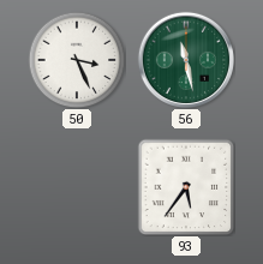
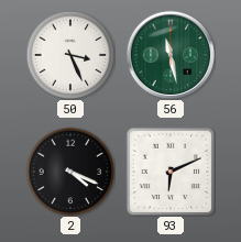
2: none -> 4:19
93: 5:36 -> 6:11
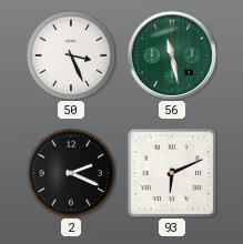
2: 4:19 -> 2:19
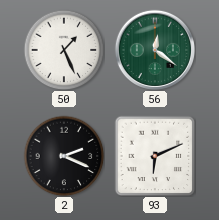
50: 3:26 -> 1:26
56: 11:28 -> 12:21
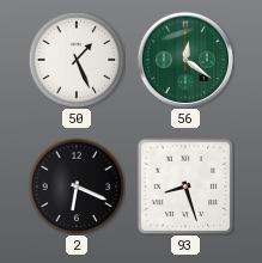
2: 2:19 -> 6:19
93: 6:11 -> 8:27
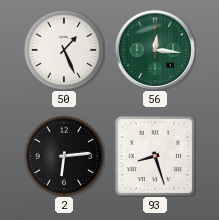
56: 12:21 -> 12:16
2: 6:19 -> 6:14
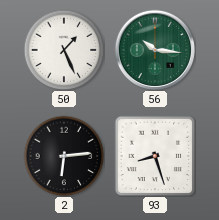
56: 12:16 -> 10:16
